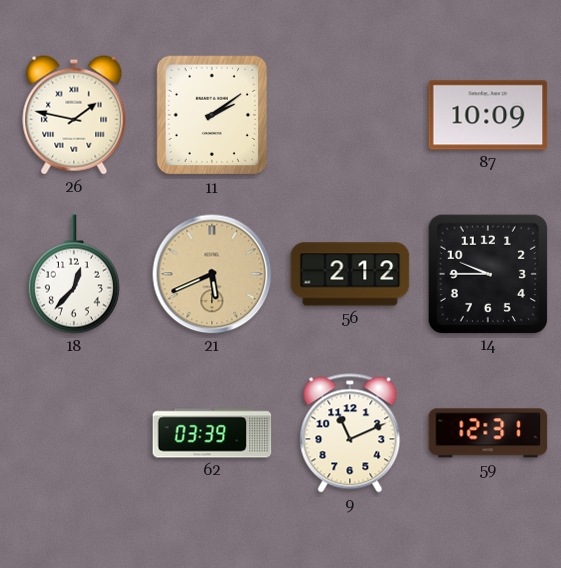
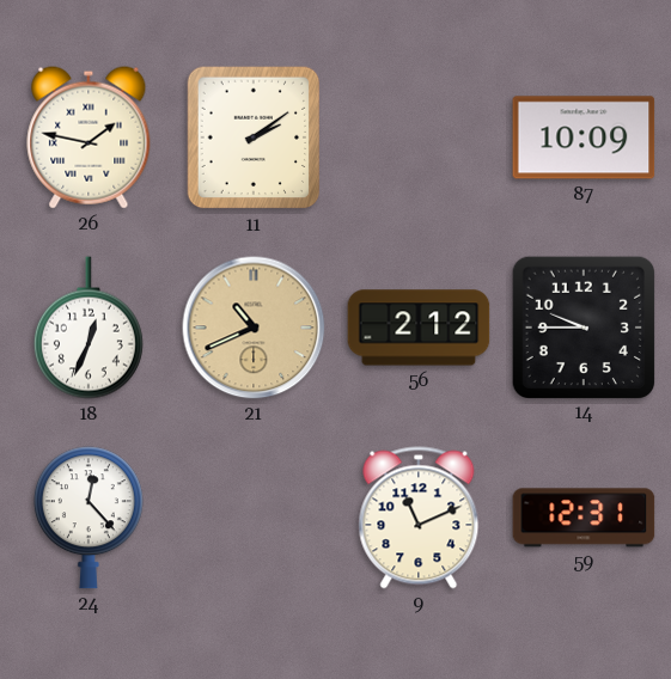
18: 12:37 -> 12:34
21: 5:41 -> 10:41
24: none -> 12:23
62: 03:39 -> none
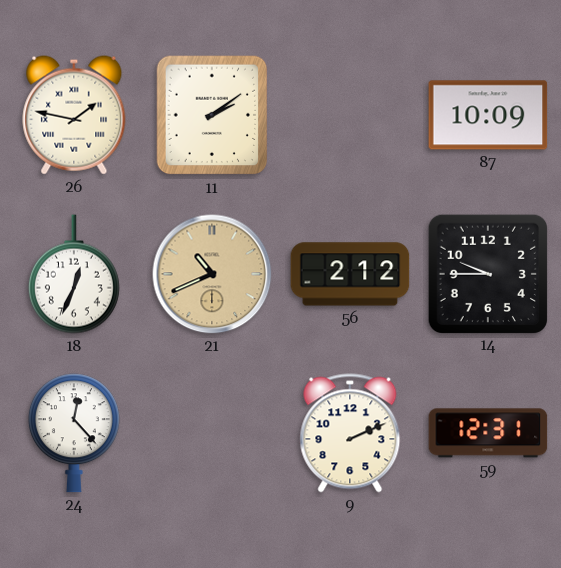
9: 11:11 -> 2:11
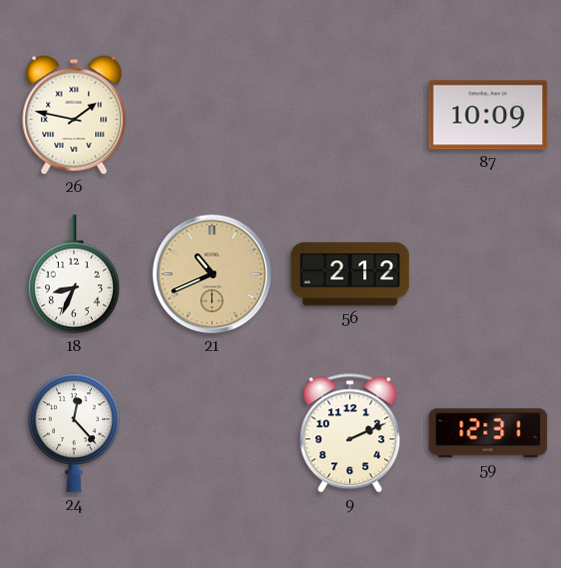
11: 2:09 -> none
18: 12:34 -> 8:34
14: 9:45 -> none
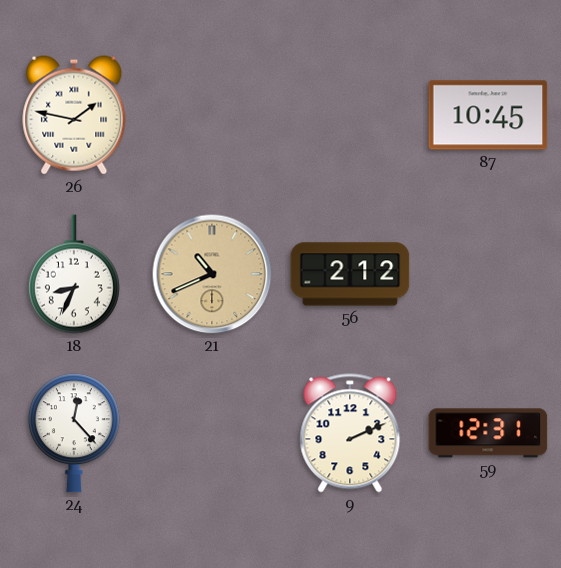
87: 10:09 -> 10:45
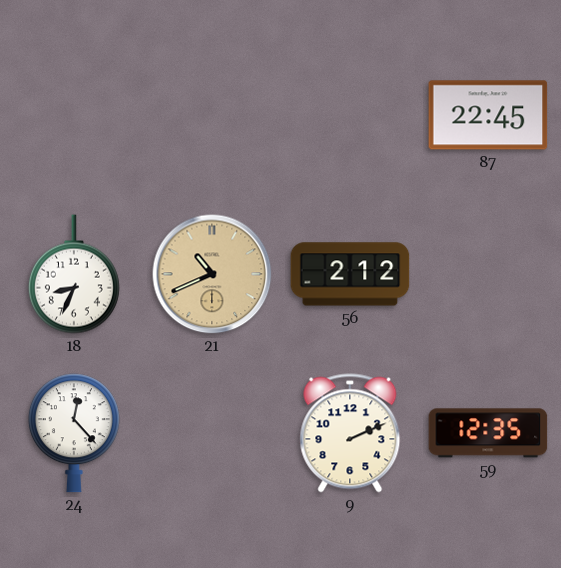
26: 1:47 -> none
87: 10:45 -> 22:45
59: 12:31 -> 12:35
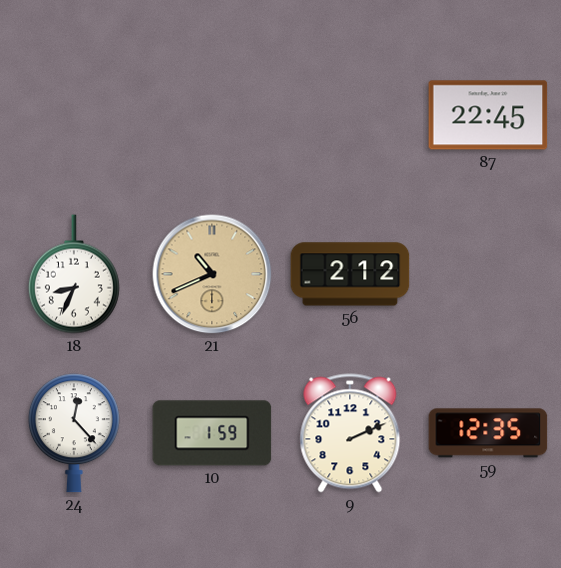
10: none -> 1:59
